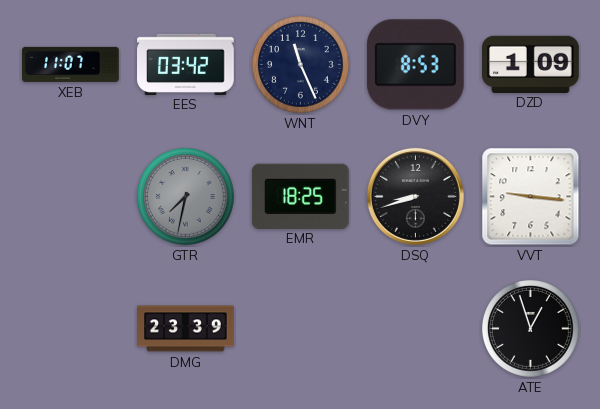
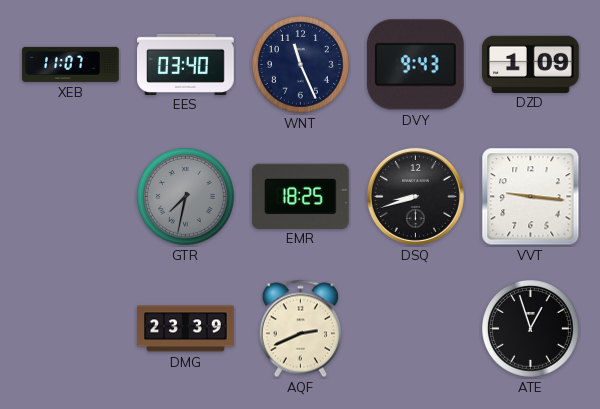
EES: 03:42 -> 03:40
DVY: 8:53 -> 9:43
AQF: none -> 2:41
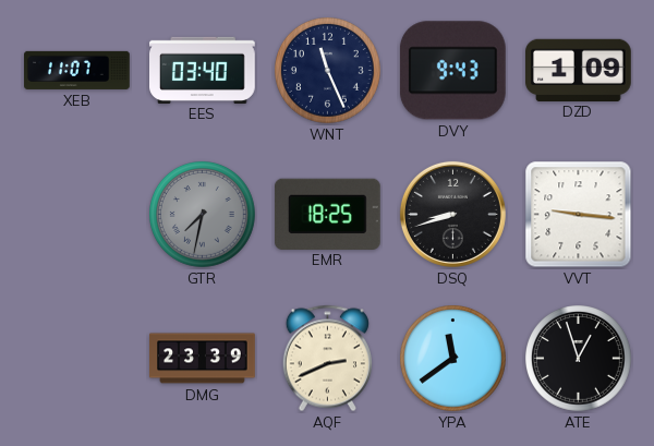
YPA: none -> 11:39
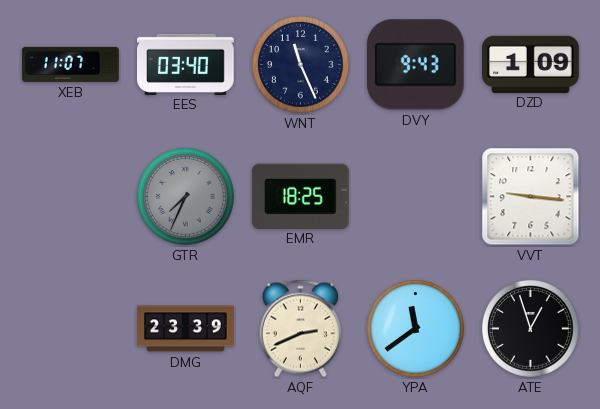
GTR: 7:32 -> 7:34
DSQ: 8:42 -> none
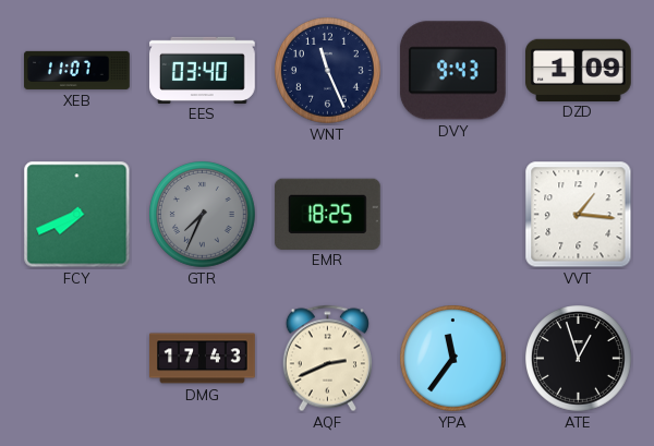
FCY: none -> 7:41
VVT: 9:16 -> 1:16
DMG: 23:39 -> 17:43
YPA: 11:39 -> 11:36
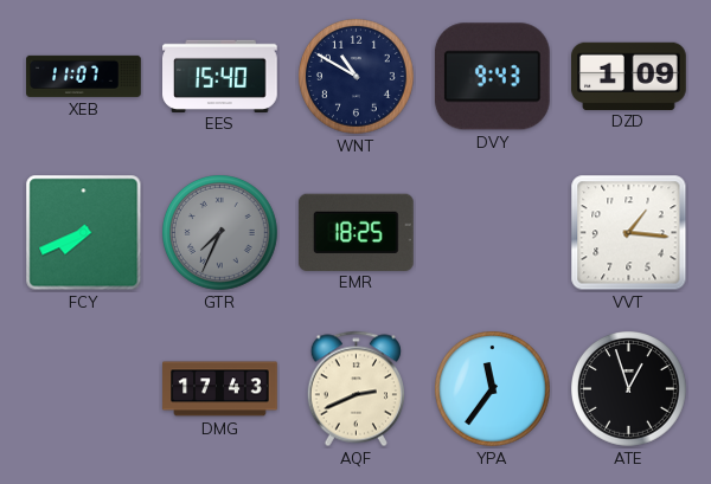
EES: 03:40 -> 15:40
WNT: 11:26 -> 10:50
